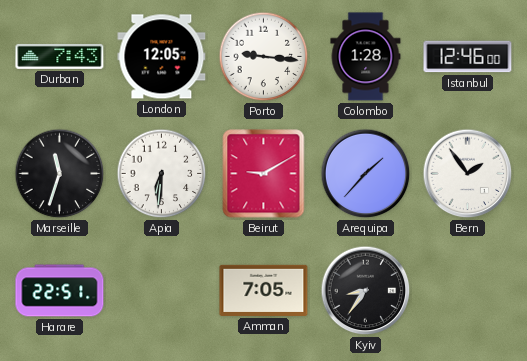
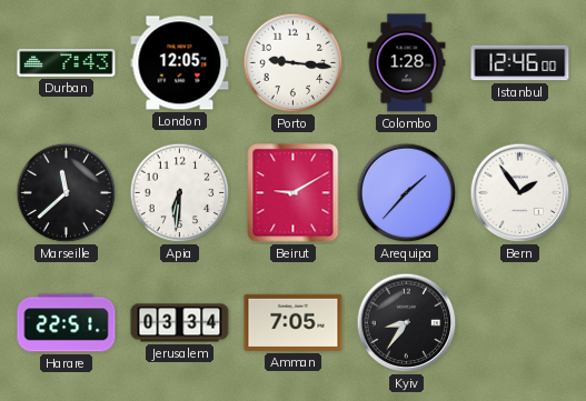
Marseille: 11:33 -> 11:38
Jerusalem: none -> 03:34
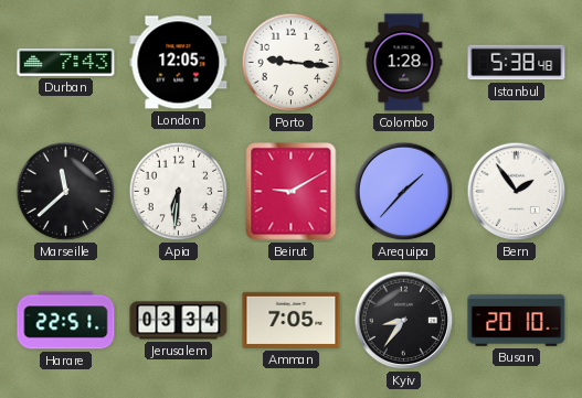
Istanbul: 12:46 -> 5:38
Busan: none -> 20:10
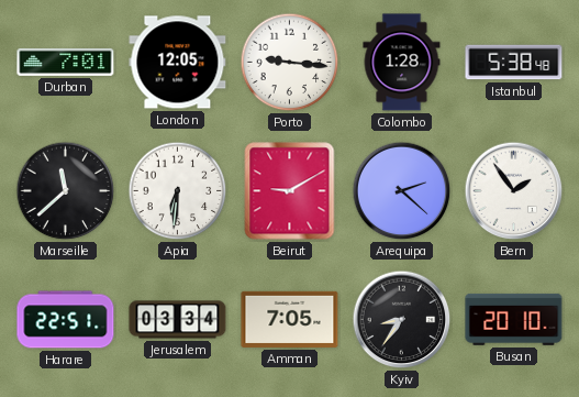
Durban: 7:43 -> 7:01
Arequipa: 1:37 -> 2:22
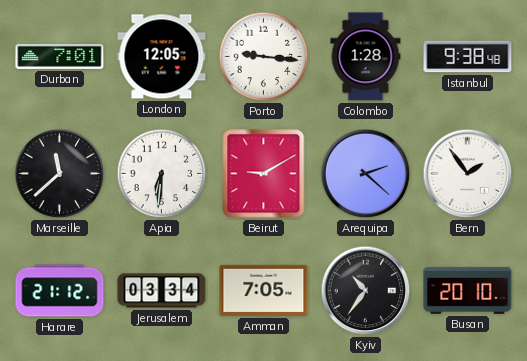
Istanbul: 5:38 -> 9:38
Harare: 22:51 -> 21:12
Kyiv: 8:36 -> 10:36
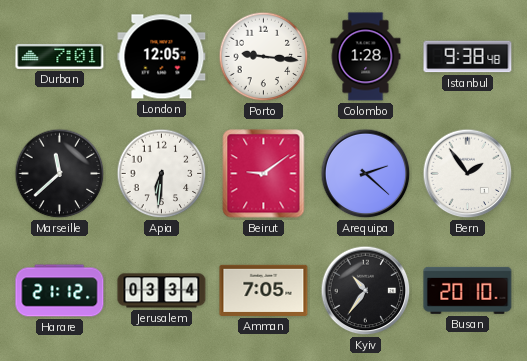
Beirut: 9:10 -> 9:09
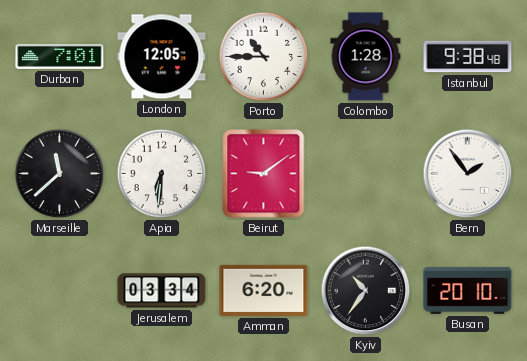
Porto: 9:16 -> 10:45
Arequipa: 2:22 -> none
Harare: 21:12 -> none
Amman: 7:05 -> 6:20
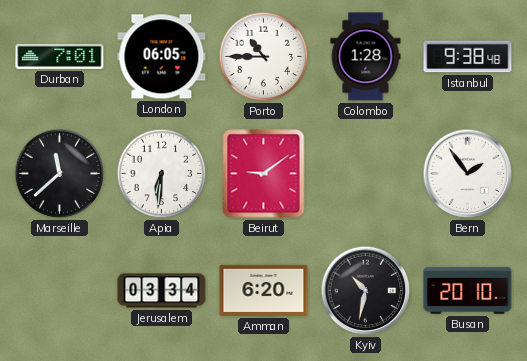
London: 12:05 -> 06:05
Kyiv: 10:36 -> 10:32
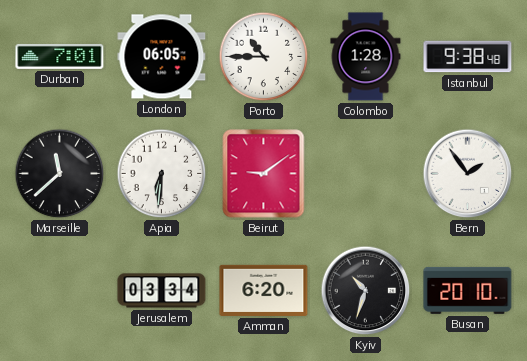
Kyiv: 10:32 -> 10:33
